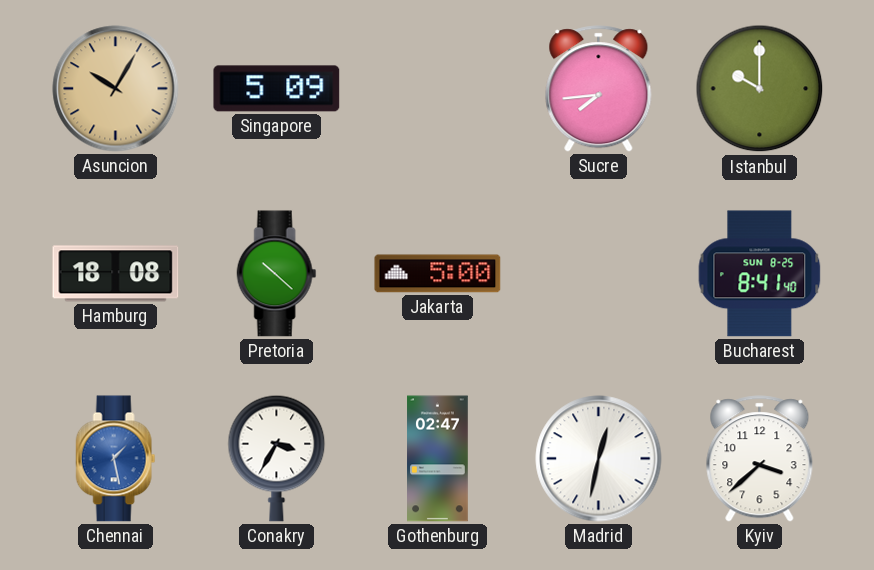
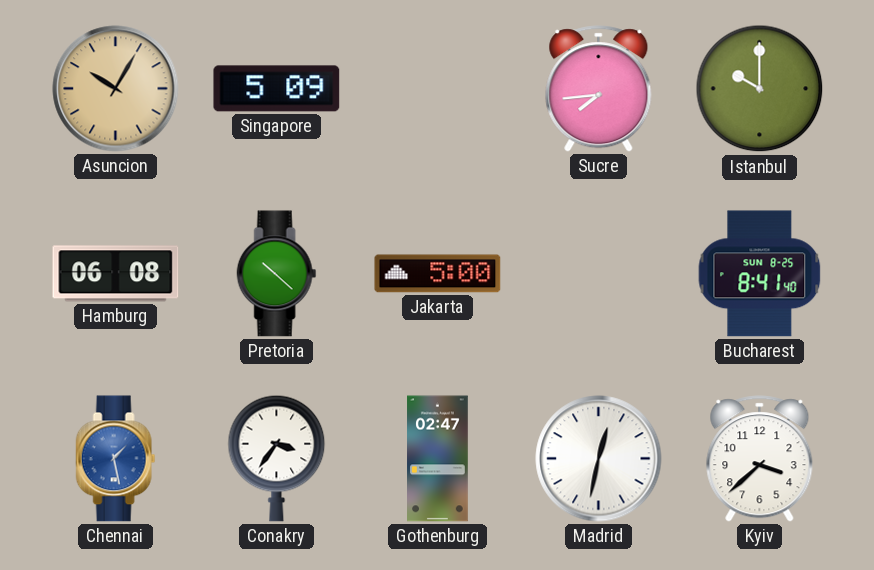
Hamburg: 18:08 -> 06:08
Conakry: 3:35 -> 3:36
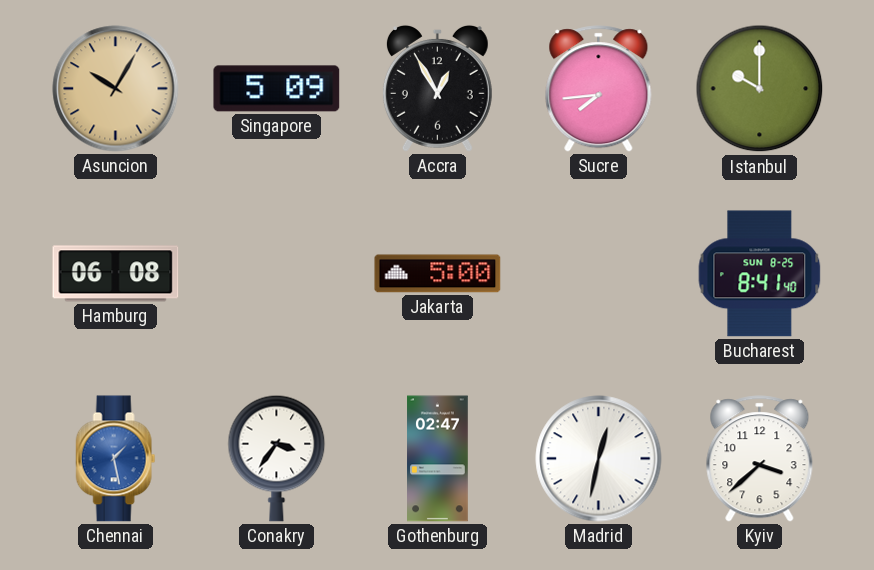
Accra: none -> 12:55
Pretoria: 10:22 -> none
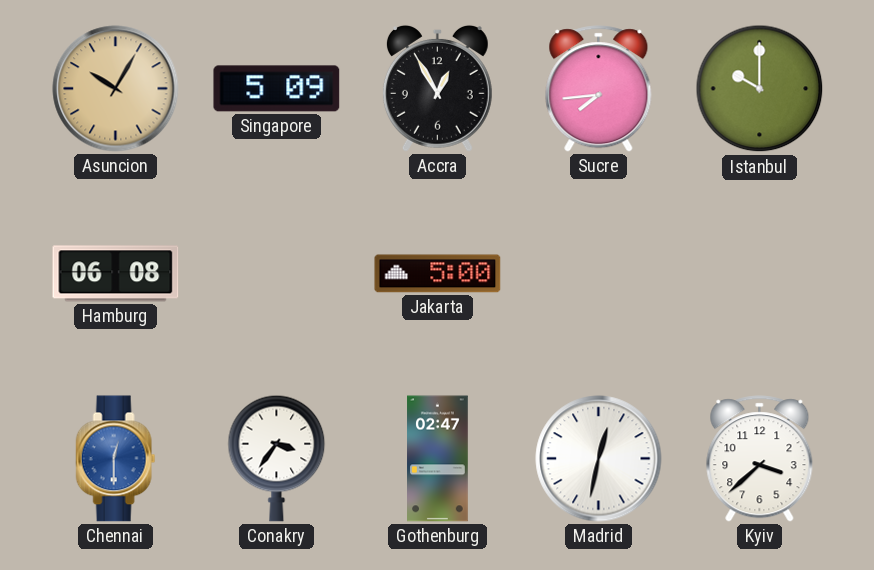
Bucharest: 8:41 -> none
Chennai: 1:28 -> 12:30
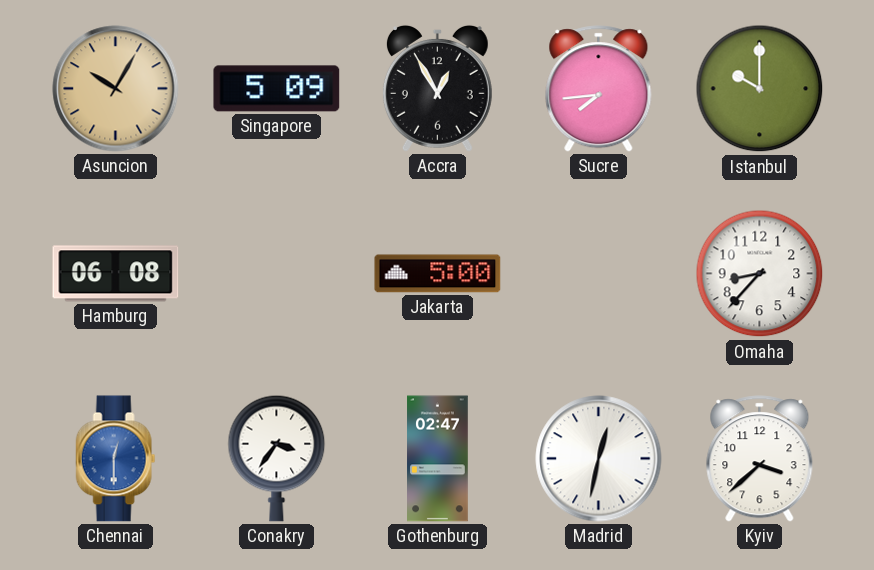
Omaha: none -> 8:37
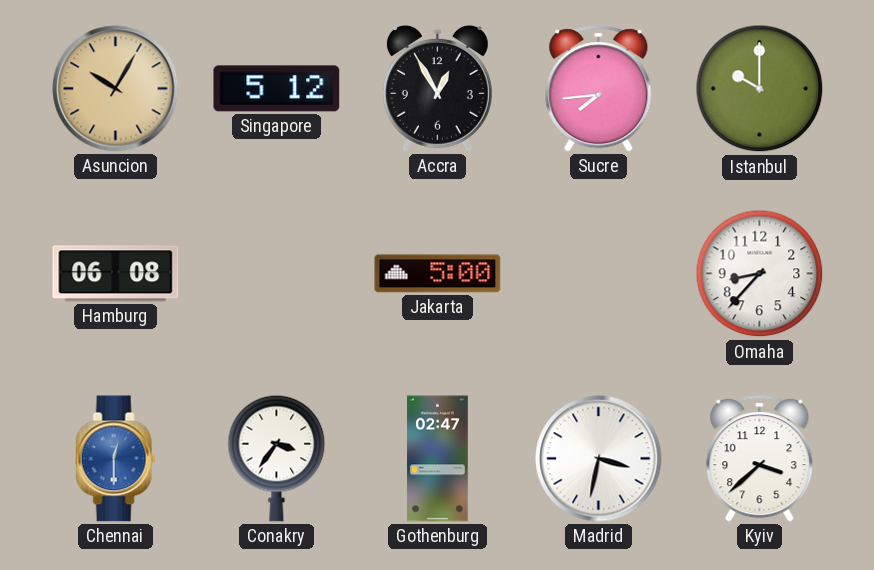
Singapore: 5:09 -> 5:12
Madrid: 12:32 -> 3:32
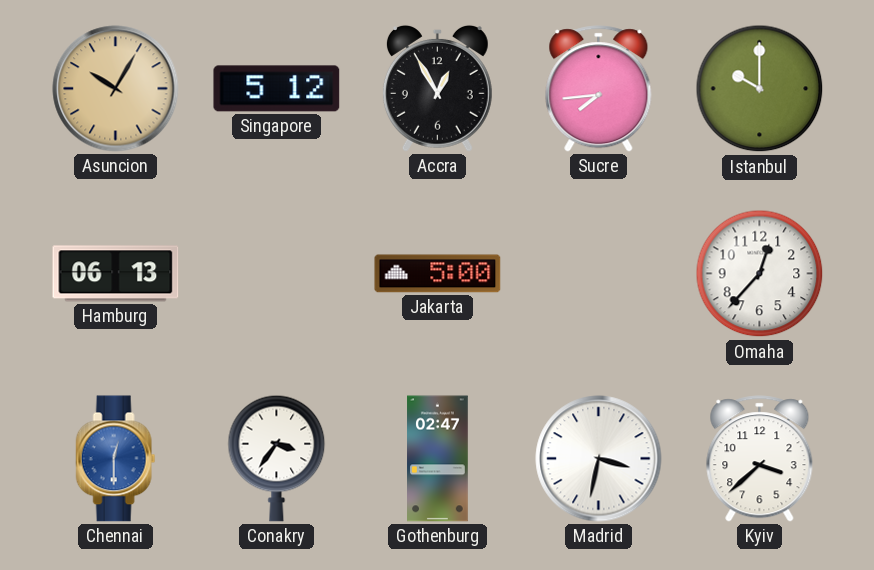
Hamburg: 06:08 -> 06:13
Omaha: 8:37 -> 12:37
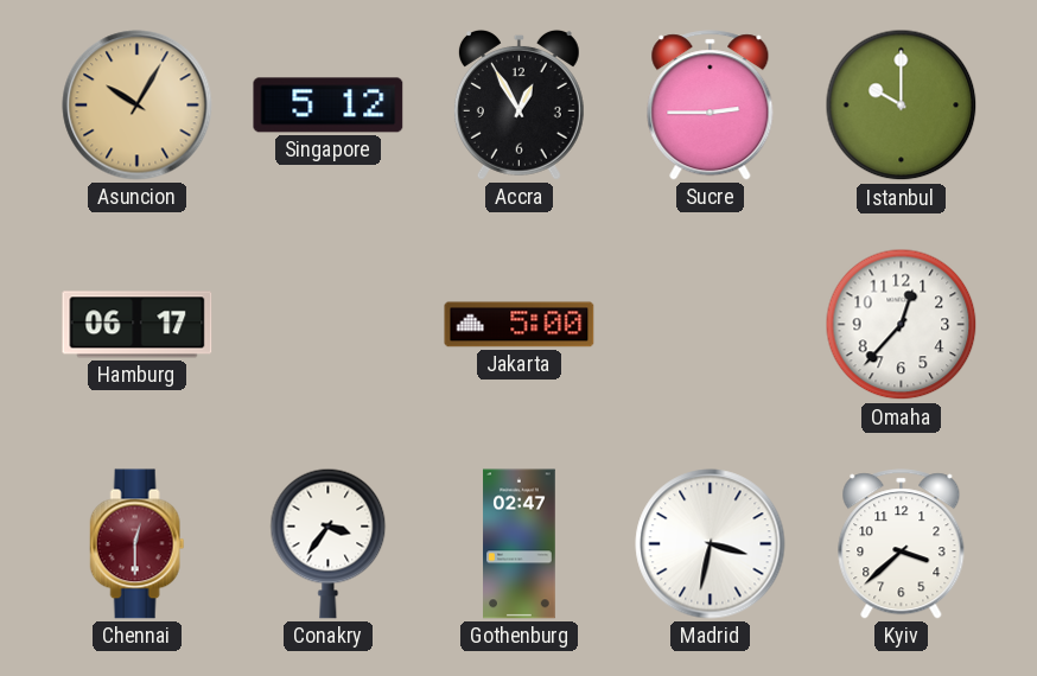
Sucre: 7:44 -> 2:45
Hamburg: 06:13 -> 06:17
Chennai dial: blue -> burgundy
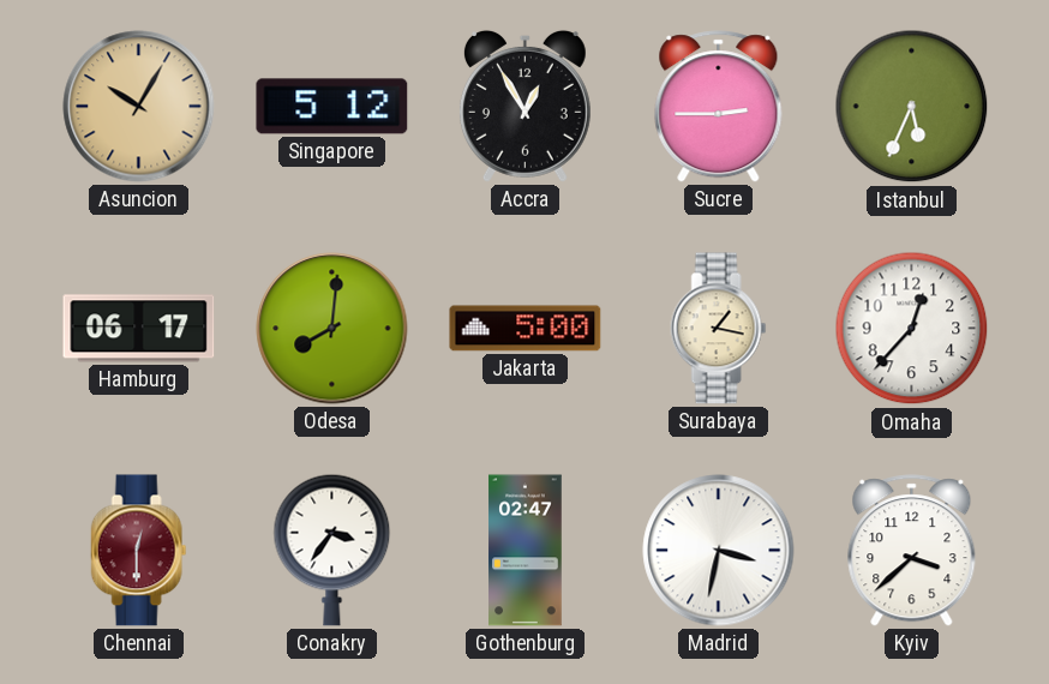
Istanbul: 10:00 -> 5:34
Odesa: none -> 8:01
Surabaya: none -> 1:17
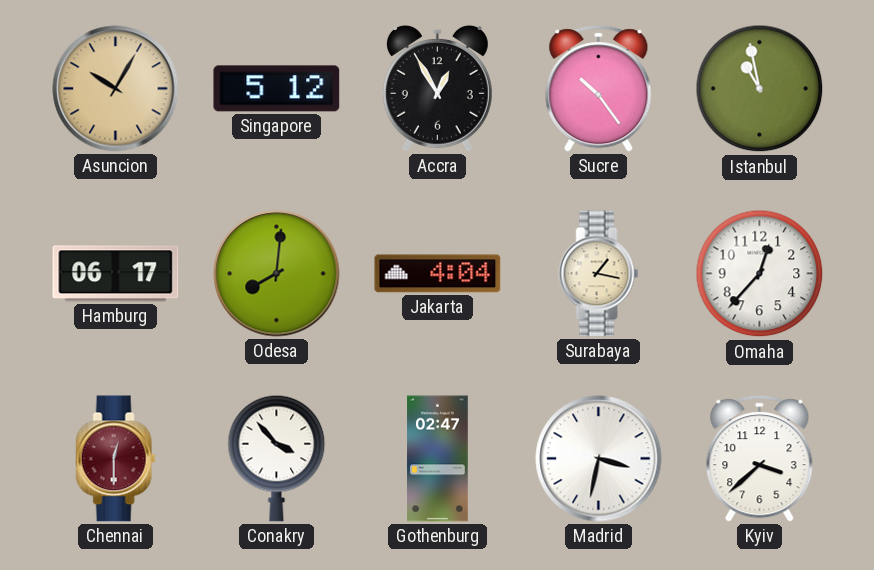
Sucre: 2:45 -> 10:24
Istanbul: 5:34 -> 10:58
Jakarta: 5:00 -> 4:04
Conakry: 3:36 -> 3:53
